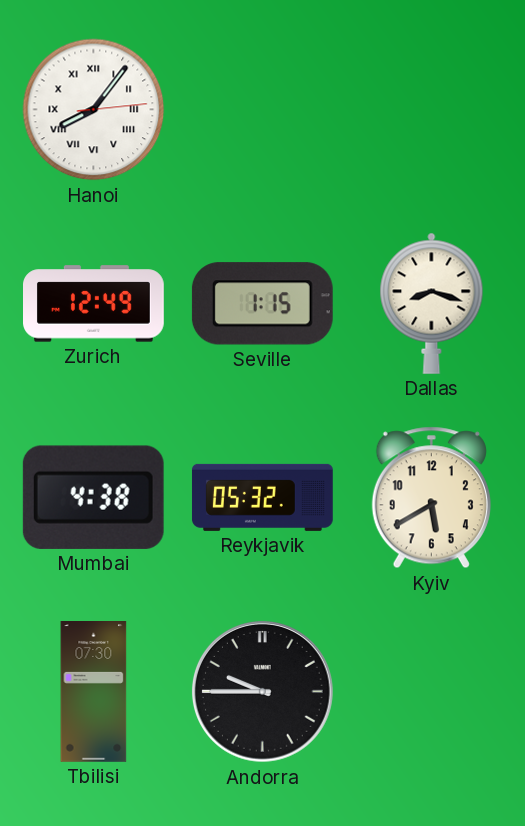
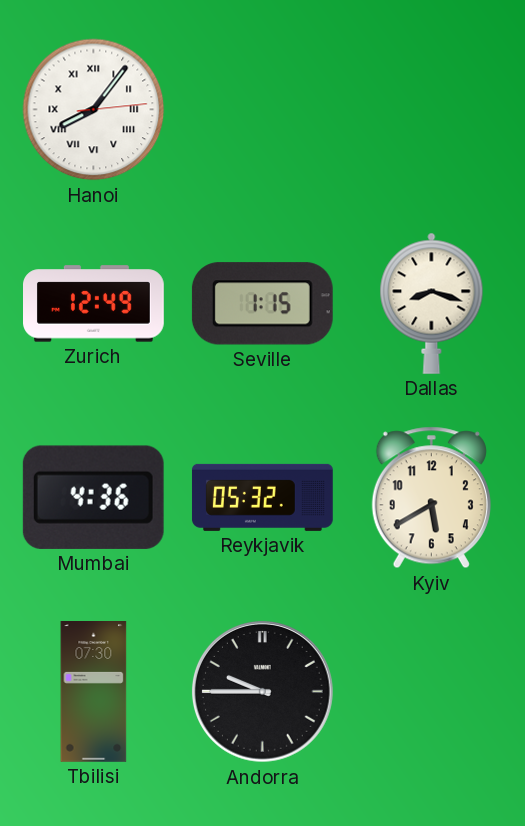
Mumbai: 4:38 -> 4:36
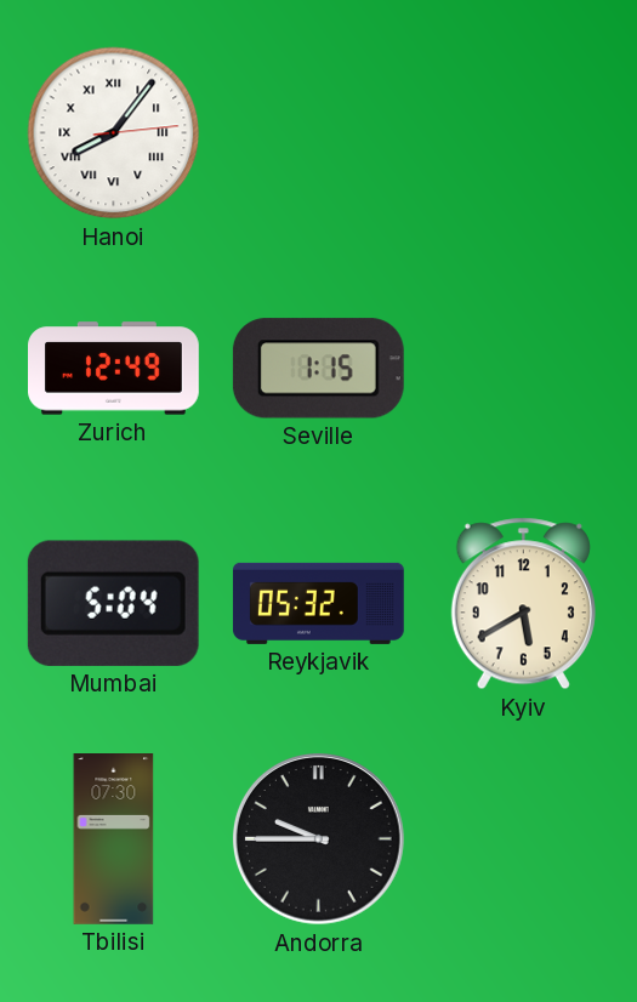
Dallas: 8:18 -> none
Mumbai: 4:36 -> 5:04
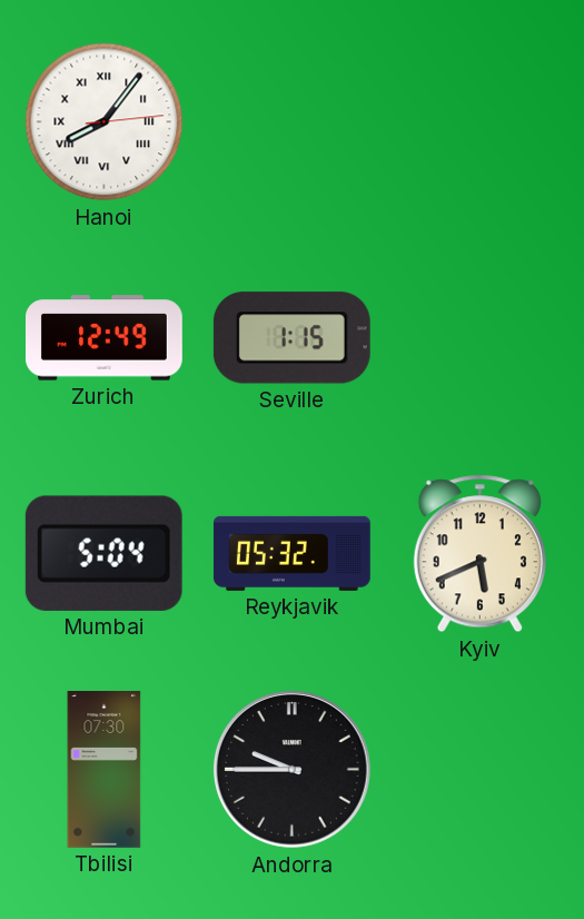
Kyiv: 5:40 -> 5:41
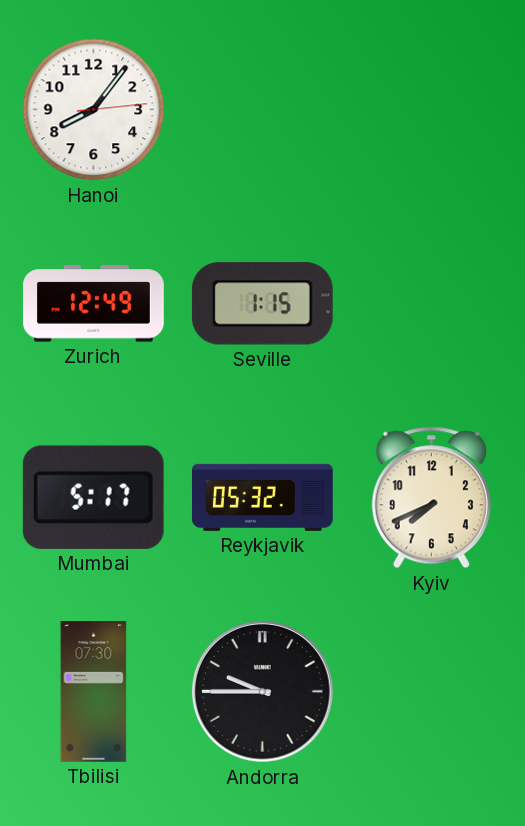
Hanoi numerals: Roman -> Arabic
Mumbai: 5:04 -> 5:17
Kyiv: 5:41 -> 7:41
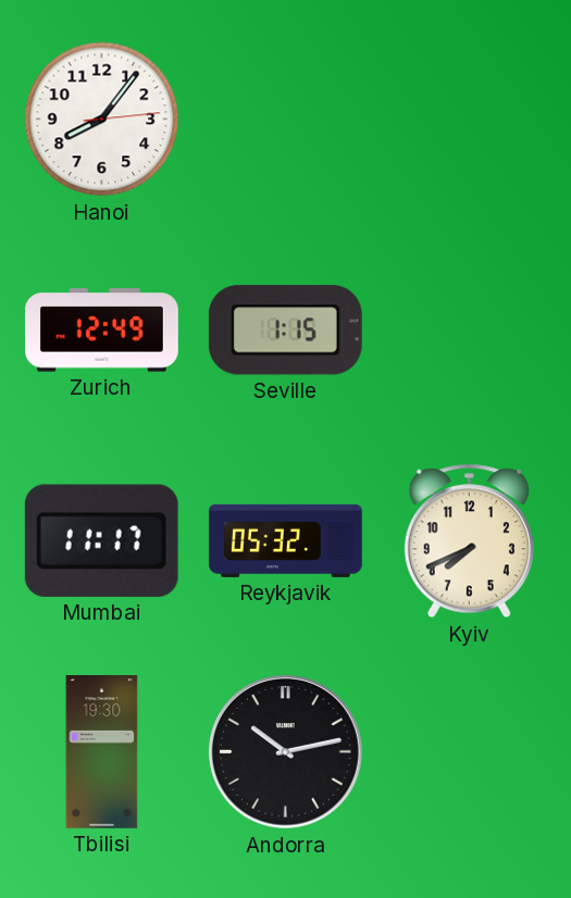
Mumbai: 5:17 -> 11:17
Tbilisi: 07:30 -> 19:30
Andorra: 9:45 -> 10:13
